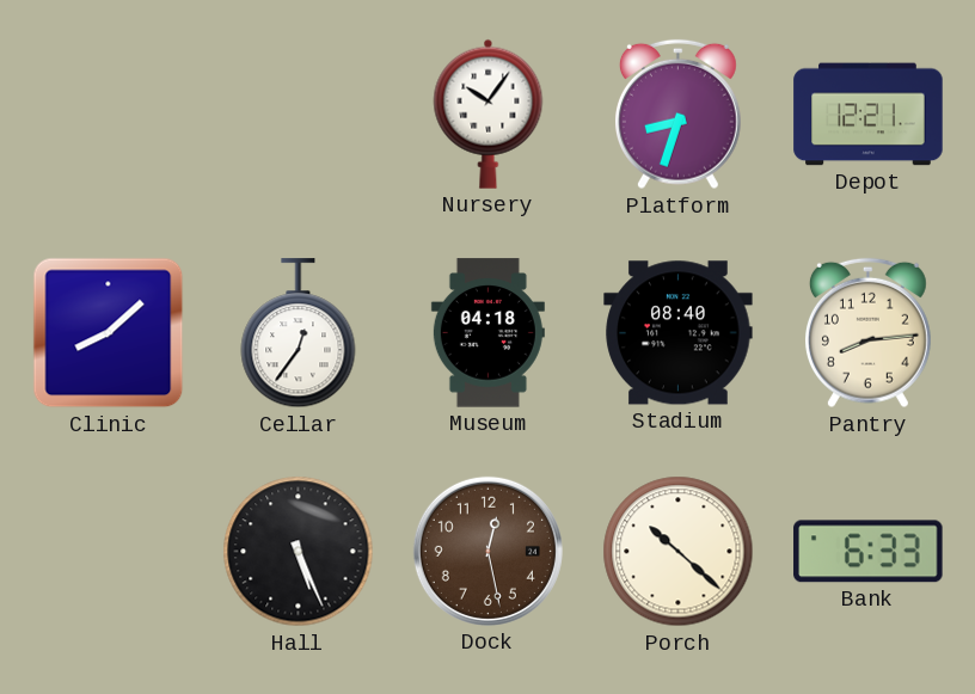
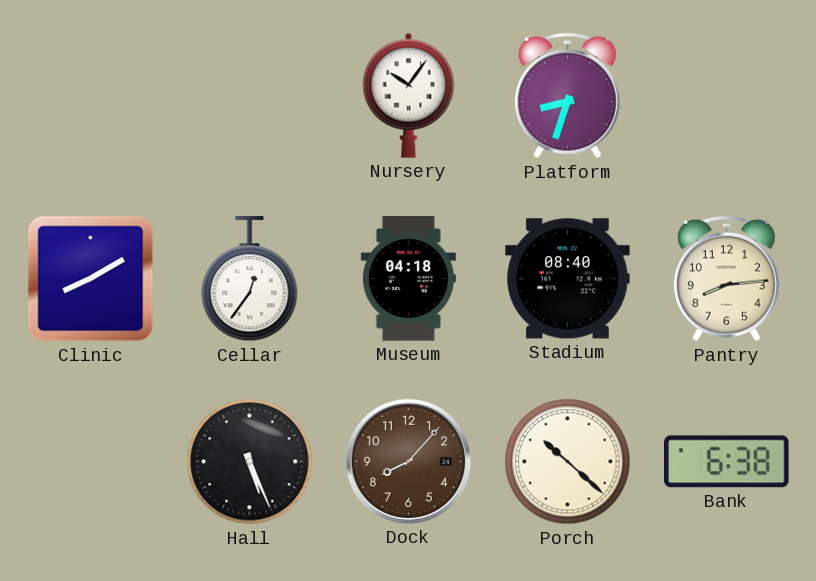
Depot: 12:21 -> none
Clinic: 8:08 -> 8:10
Dock: 12:28 -> 8:07
Bank: 6:33 -> 6:38
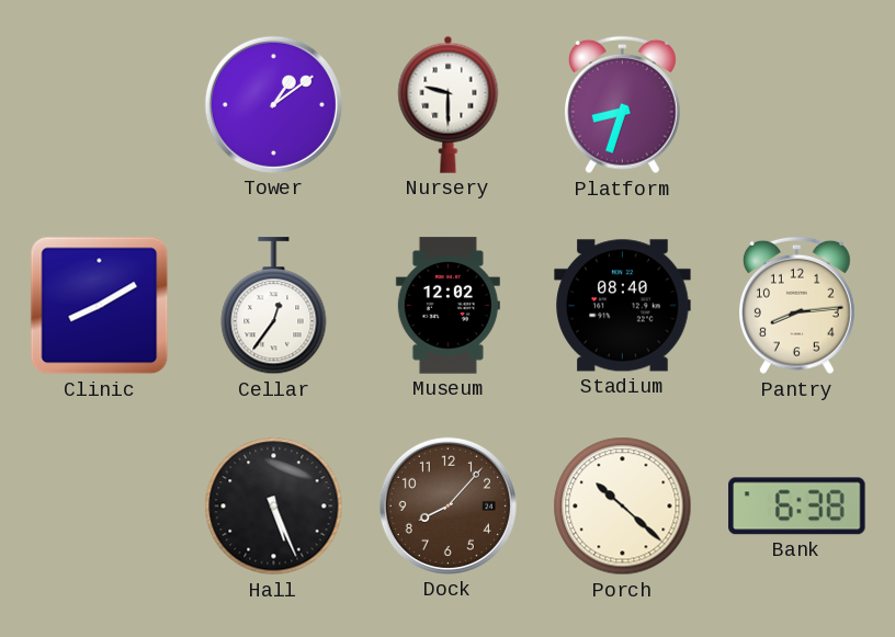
Tower: none -> 1:09
Nursery: 10:06 -> 9:30
Museum: 04:18 -> 12:02
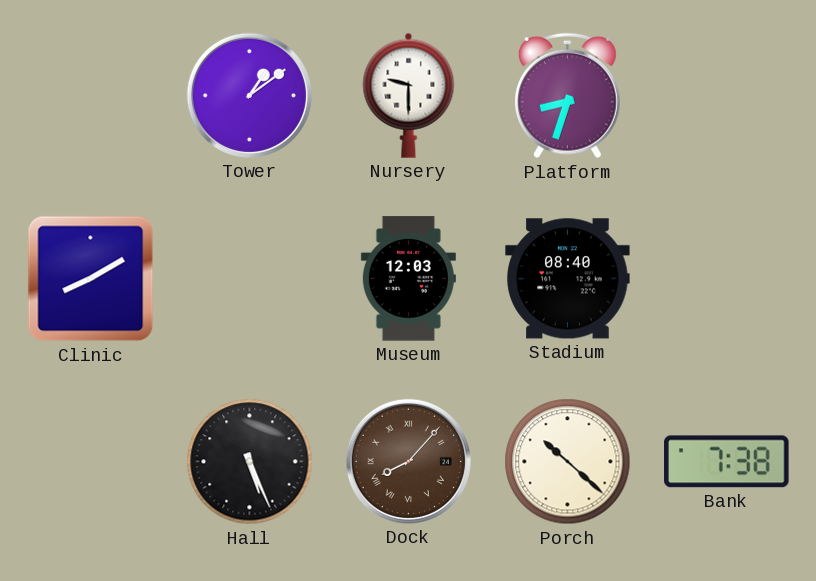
Cellar: 12:36 -> none
Museum: 12:02 -> 12:03
Pantry: 8:14 -> none
Dock numerals: Arabic -> Roman
Bank: 6:38 -> 7:38
